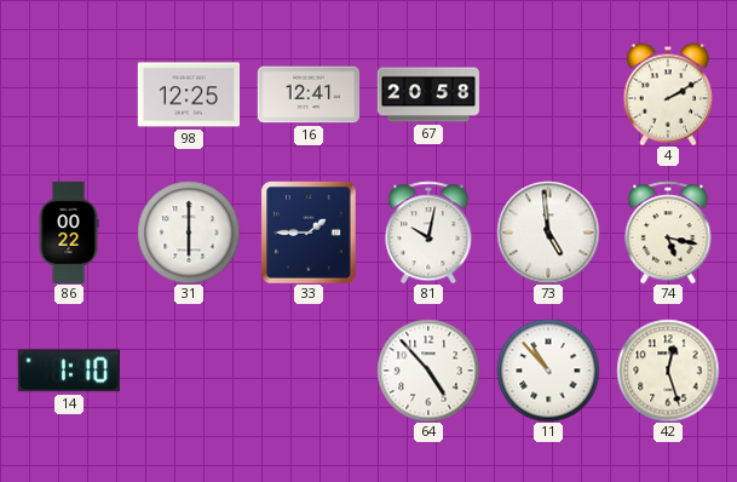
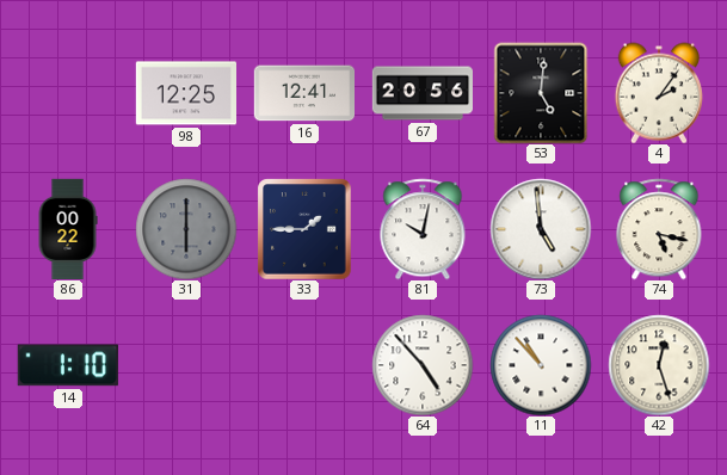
67: 20:58 -> 20:56
53: none -> 5:01
4: 2:10 -> 2:06
31 dial: white -> grey
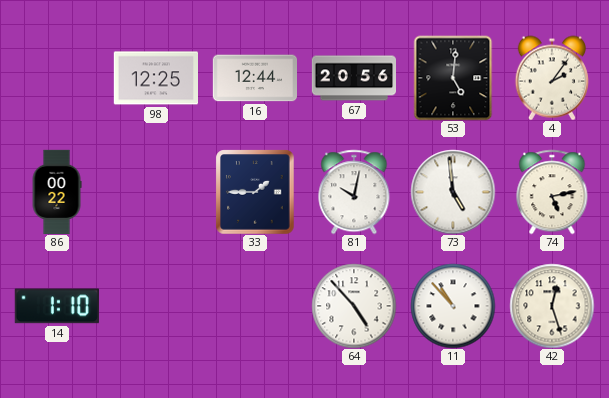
16: 12:41 -> 12:44
31: 6:00 -> none
74: 5:17 -> 5:13
